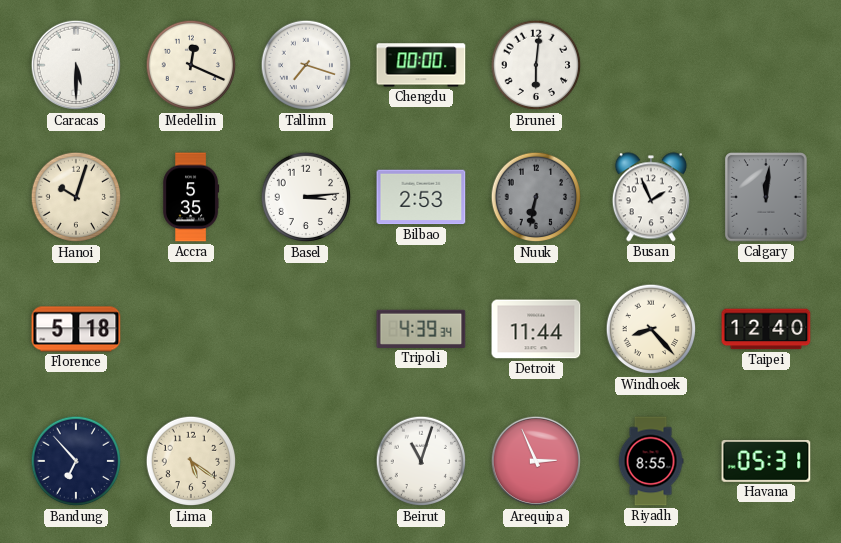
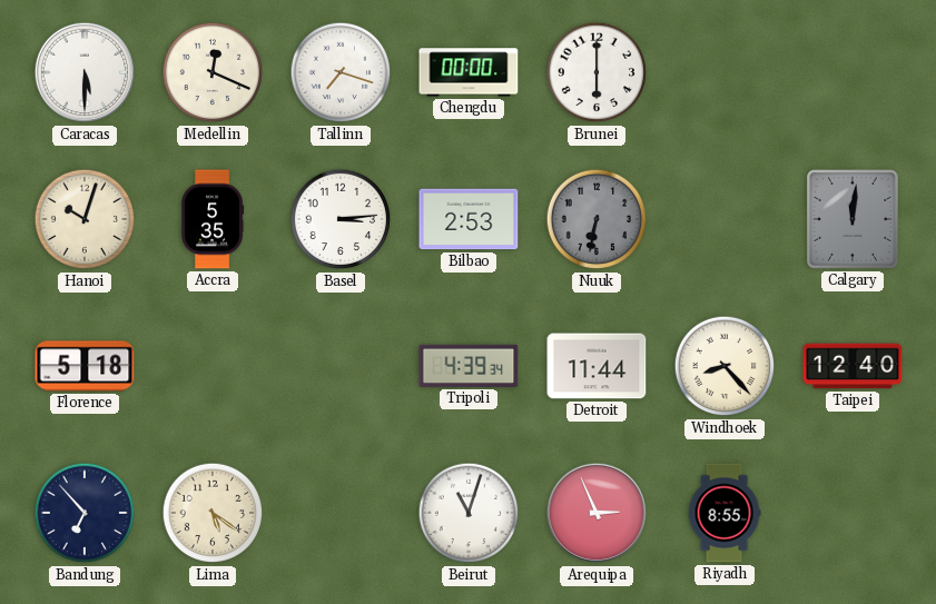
Brunei: 6:01 -> 6:00
Busan: 1:56 -> none
Havana: 05:31 -> none
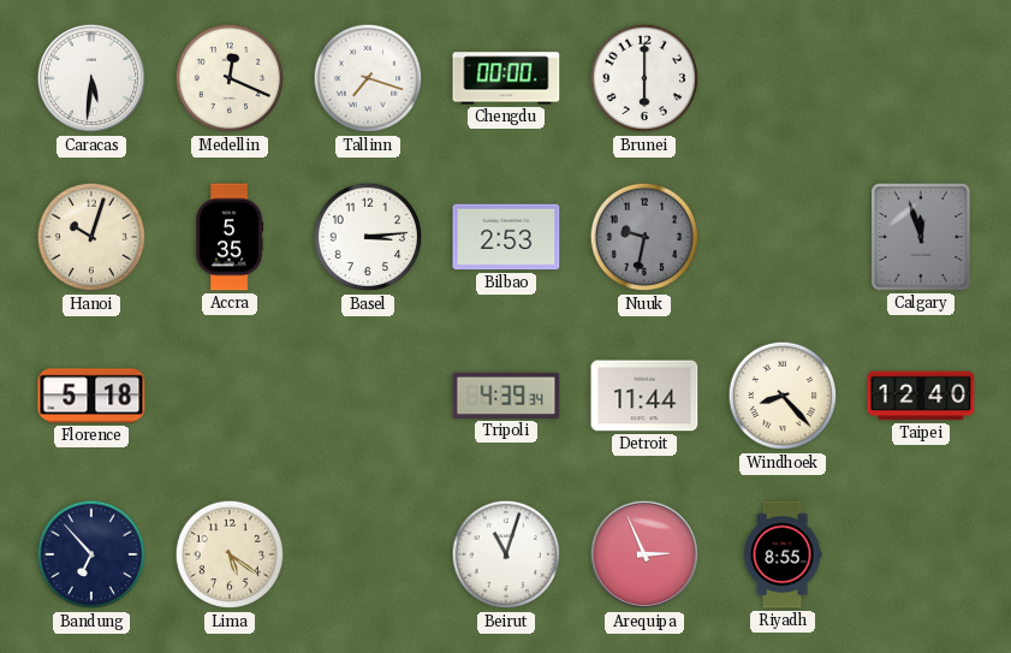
Caracas: 5:30 -> 5:31
Nuuk: 6:32 -> 9:32
Calgary: 12:01 -> 11:57
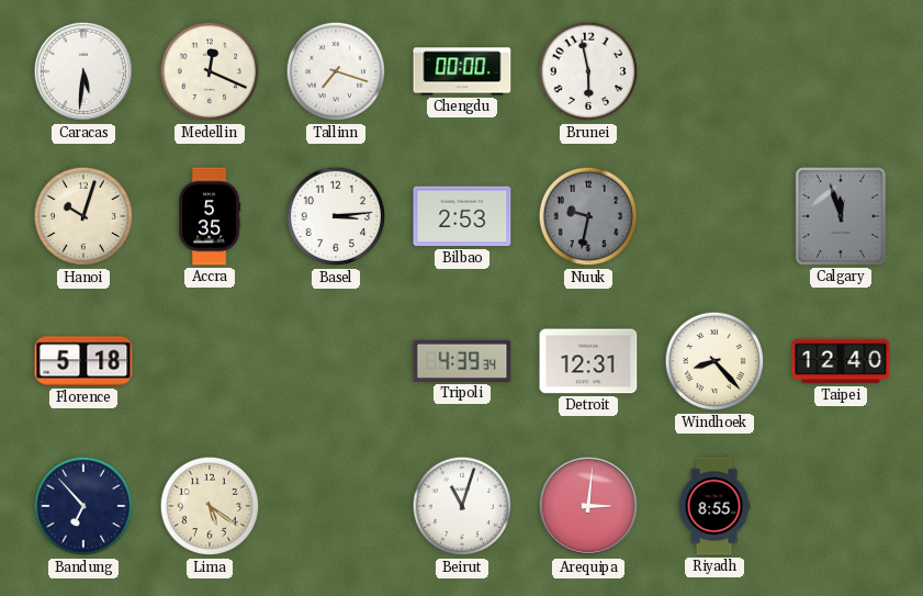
Brunei: 6:00 -> 5:58
Detroit: 11:44 -> 12:31
Arequipa: 2:56 -> 3:01
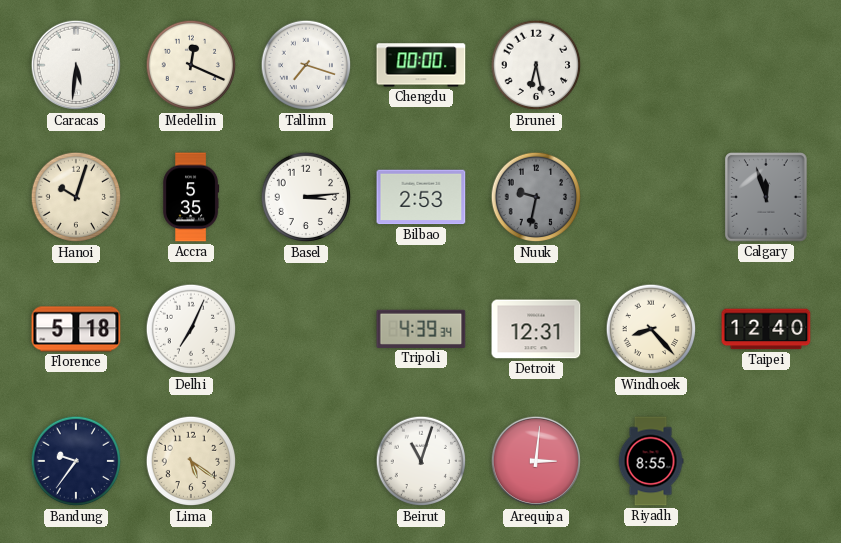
Brunei: 5:58 -> 6:28
Delhi: none -> 7:04
Bandung: 6:53 -> 9:36
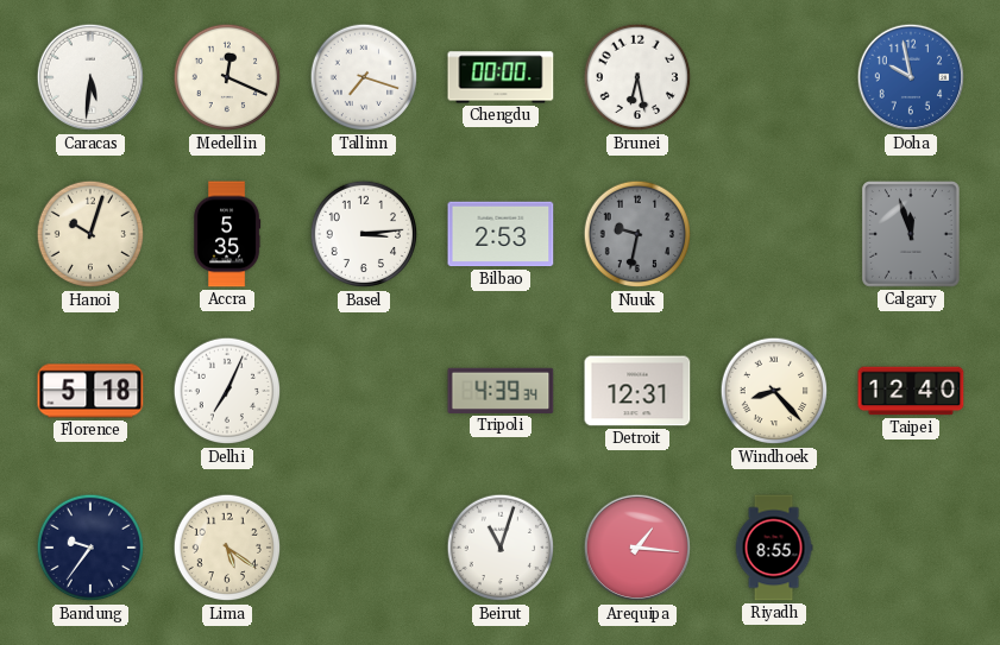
Doha: none -> 9:58
Arequipa: 3:01 -> 1:16
